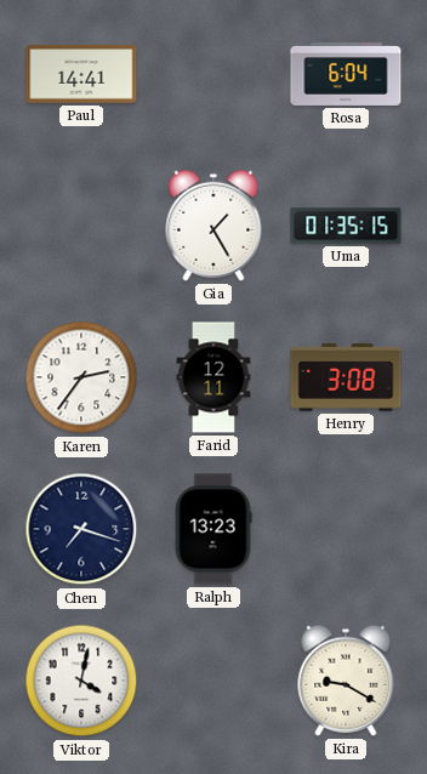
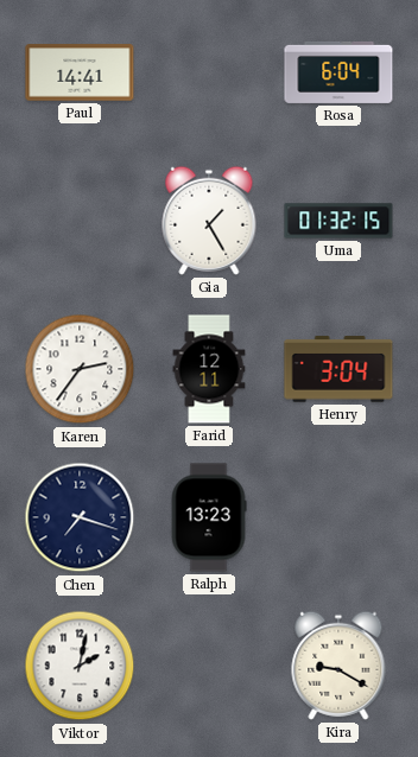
Uma: 01:35 -> 01:32
Henry: 3:08 -> 3:04
Viktor: 4:02 -> 2:02
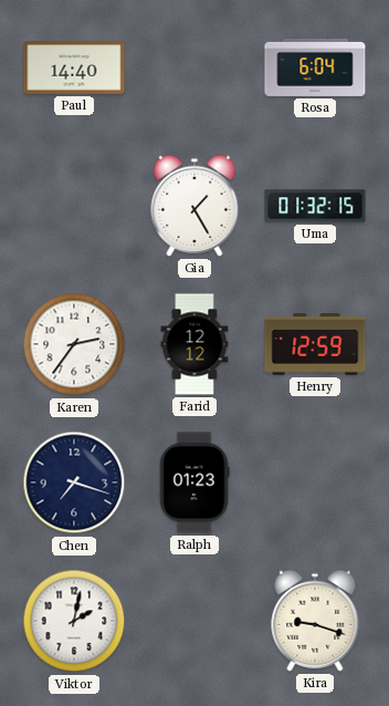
Paul: 14:41 -> 14:40
Farid: 12:11 -> 12:12
Henry: 3:04 -> 12:59
Ralph: 13:23 -> 01:23
Kira: 9:20 -> 9:18
